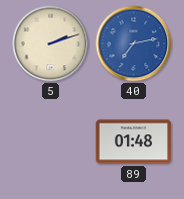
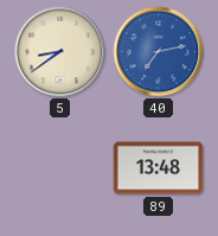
5: 2:12 -> 8:39
89: 01:48 -> 13:48
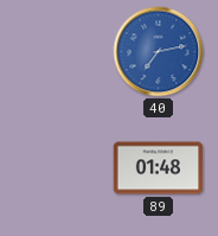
5: 8:39 -> none
89: 13:48 -> 01:48
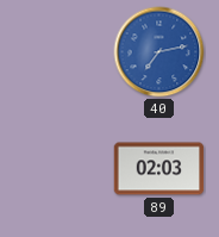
89: 01:48 -> 02:03
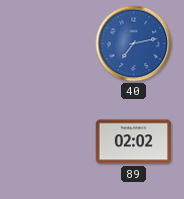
89: 02:03 -> 02:02
